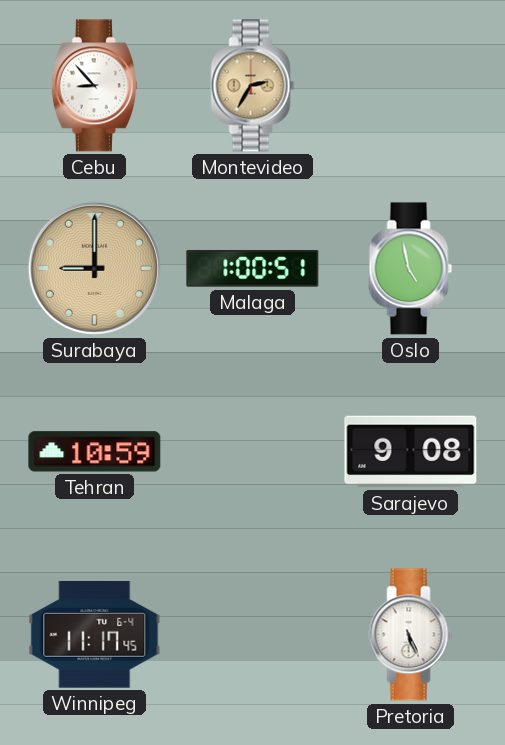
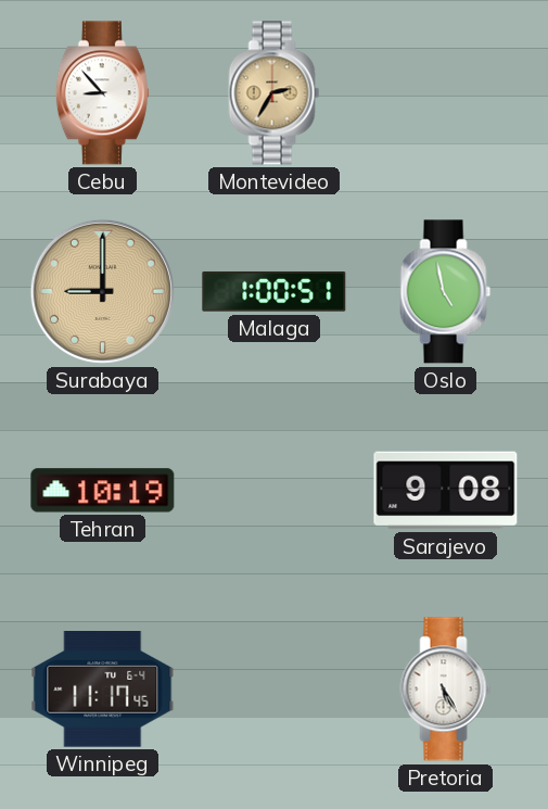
Tehran: 10:59 -> 10:19
Pretoria: 5:26 -> 5:25
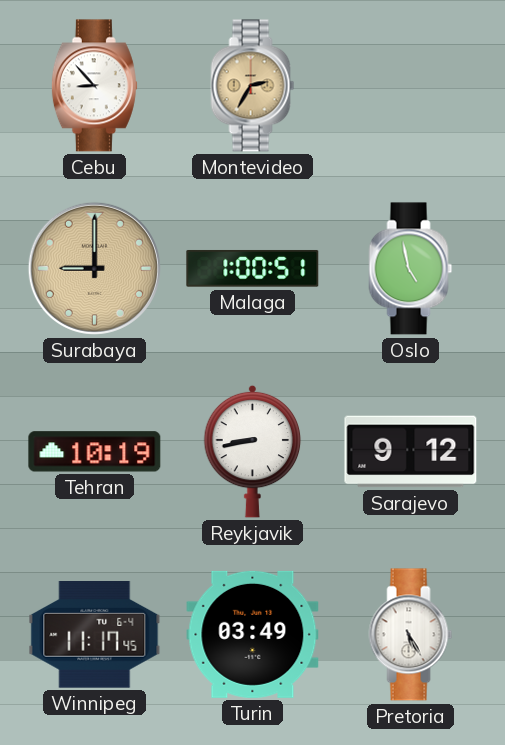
Reykjavik: none -> 8:43
Sarajevo: 9:08 -> 9:12
Turin: none -> 03:49
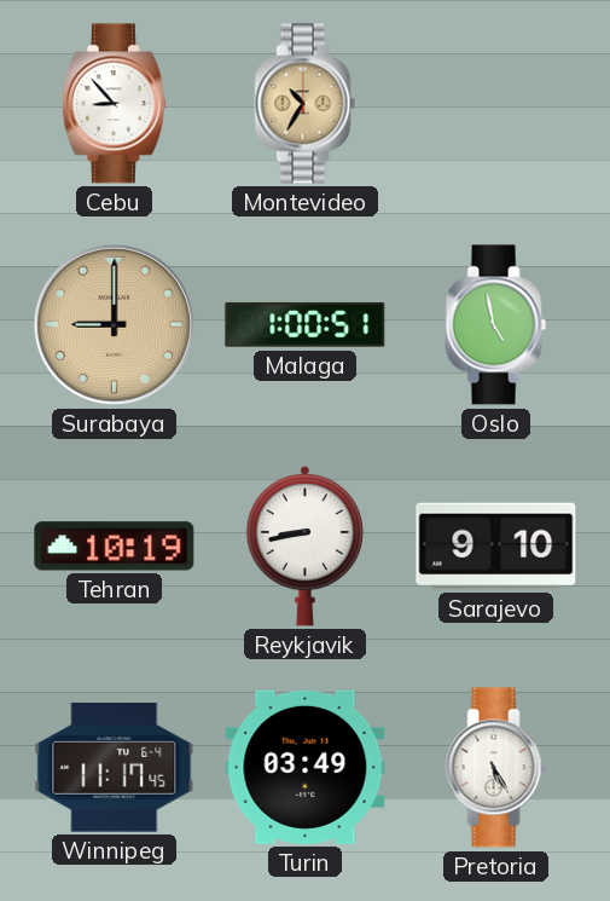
Montevideo: 2:35 -> 10:35
Sarajevo: 9:12 -> 9:10
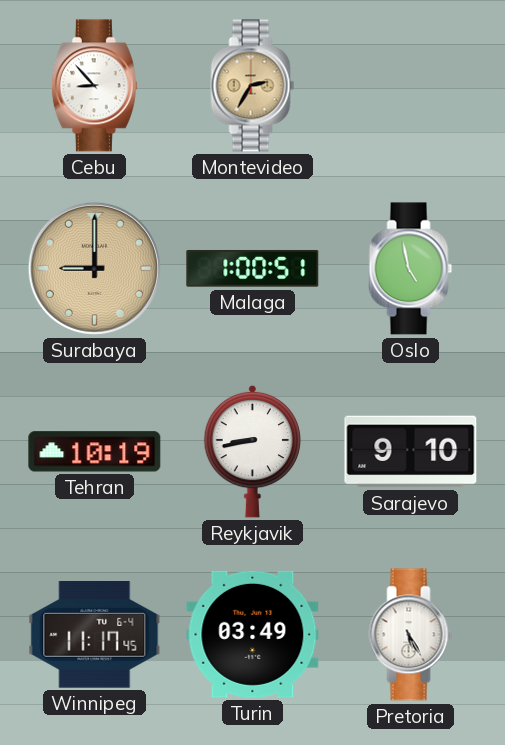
Montevideo: 10:35 -> 2:35
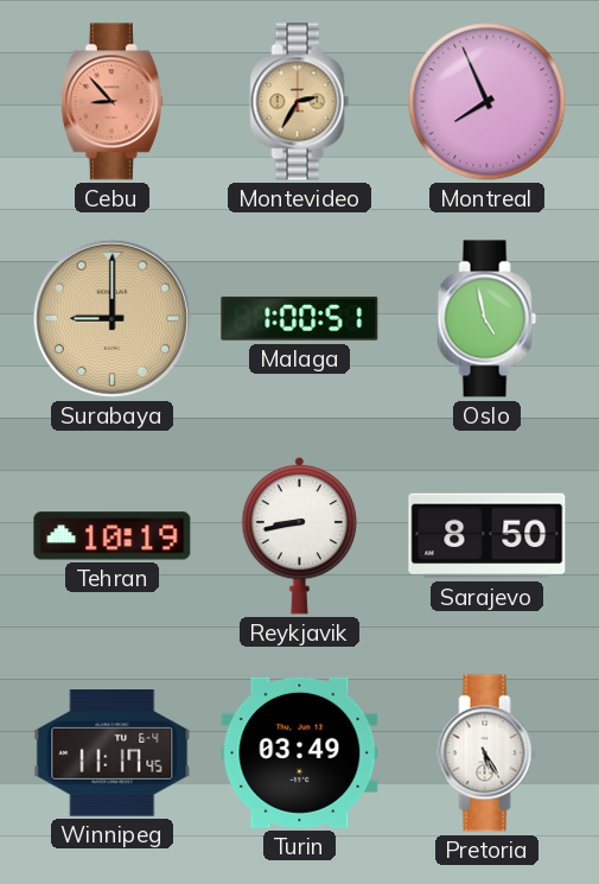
Cebu dial: white -> salmon
Montreal: none -> 7:56
Sarajevo: 9:10 -> 8:50
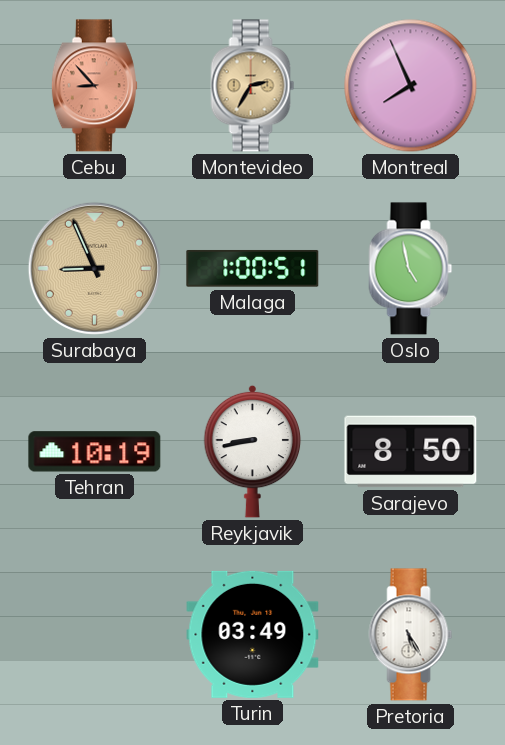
Surabaya: 9:00 -> 8:56
Winnipeg: 11:17 -> none
